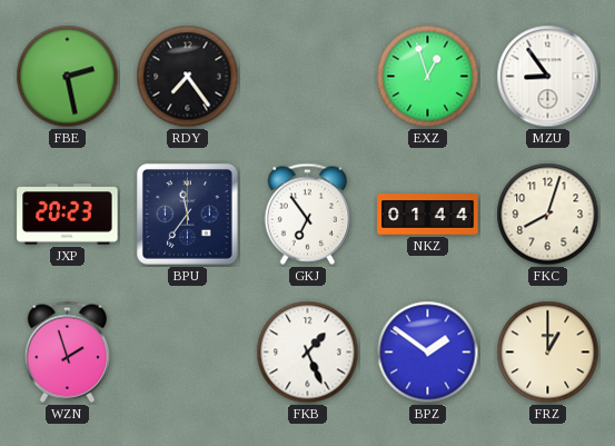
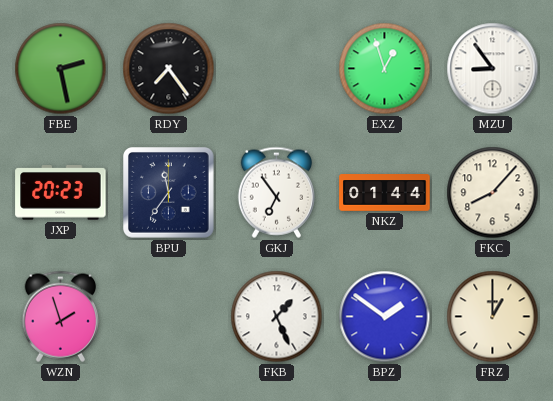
FKC: 8:03 -> 8:07
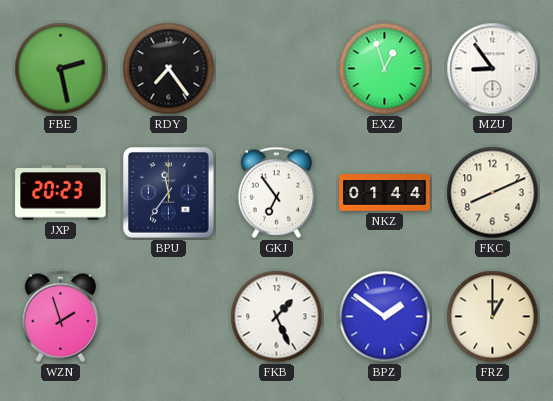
FKC: 8:07 -> 8:11
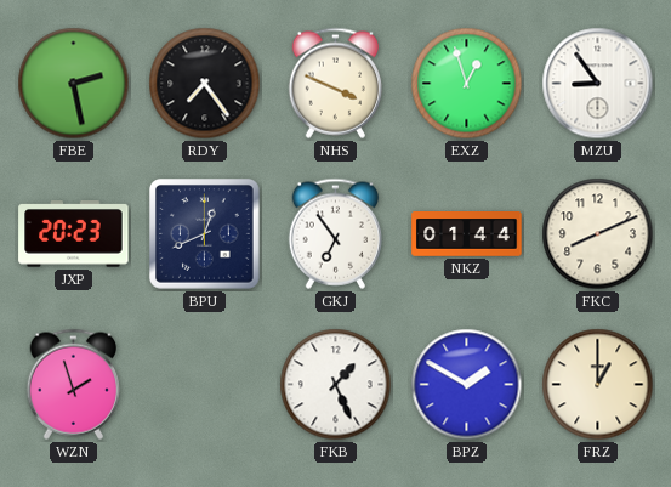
NHS: none -> 3:49
BPU: 11:36 -> 12:41
BPZ: 1:51 -> 1:50
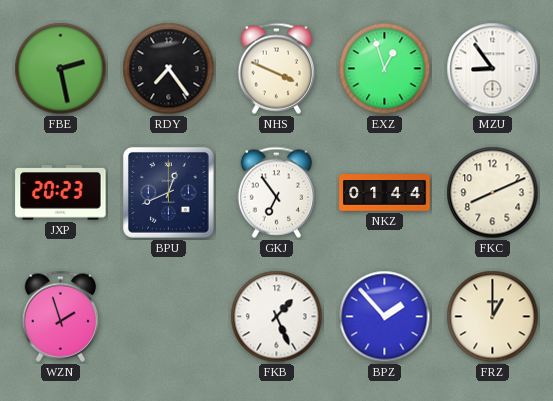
BPZ: 1:50 -> 1:53
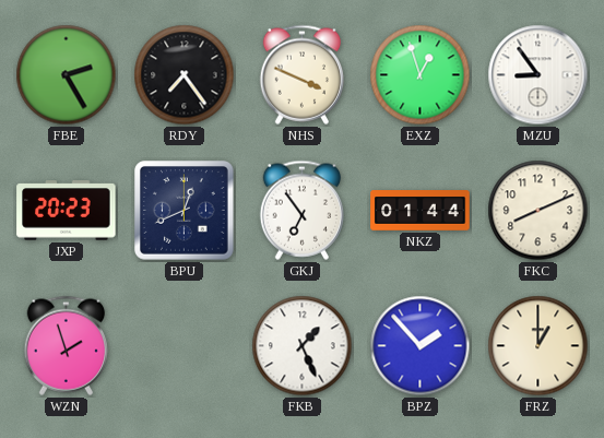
FBE: 2:28 -> 2:25
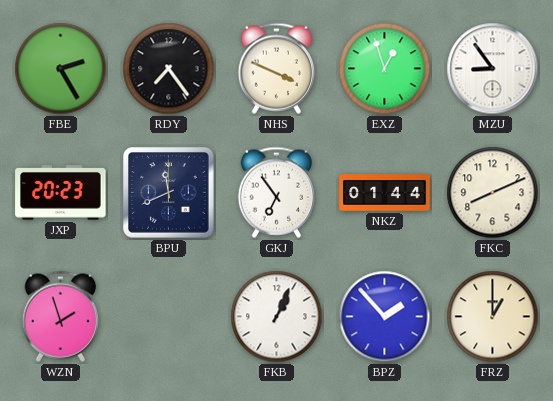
BPU: 12:41 -> 11:41
FKB: 1:26 -> 1:04
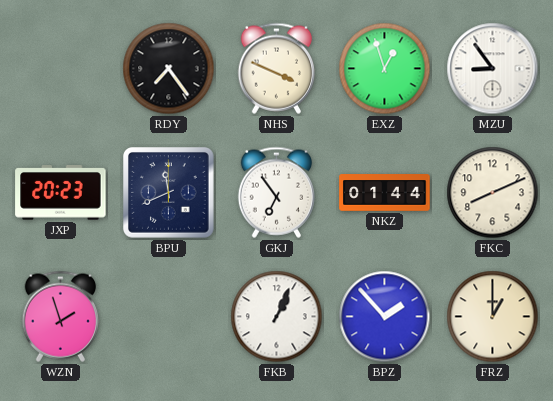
FBE: 2:25 -> none
